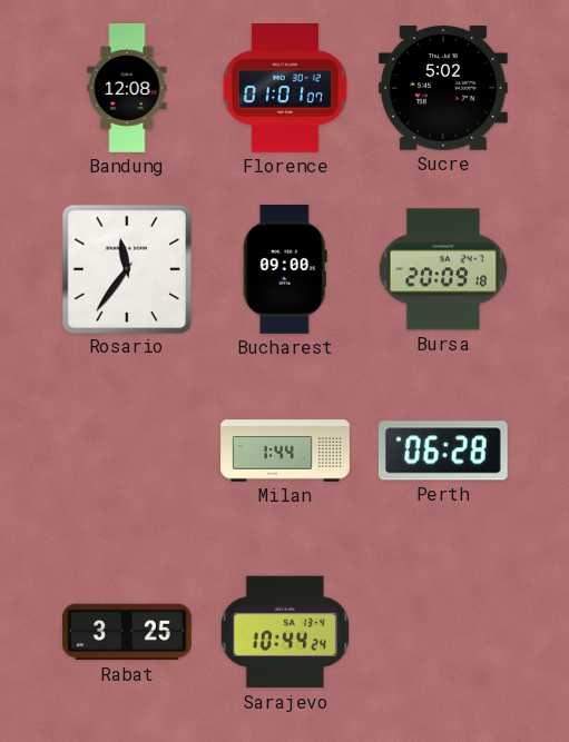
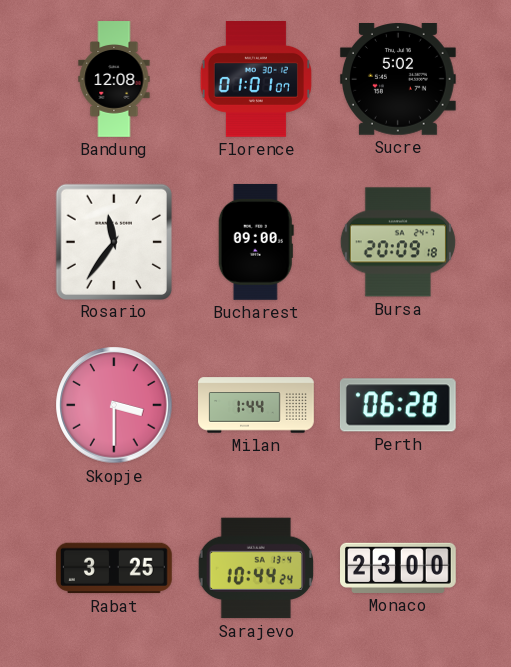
Skopje: none -> 3:30
Monaco: none -> 23:00
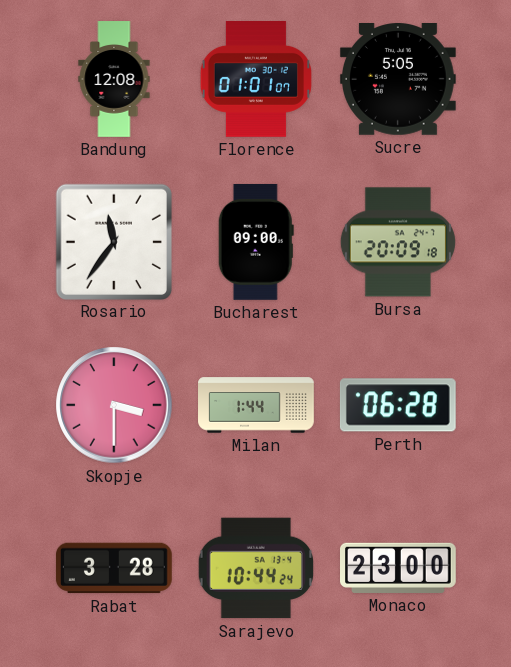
Sucre: 5:02 -> 5:05
Rabat: 3:25 -> 3:28
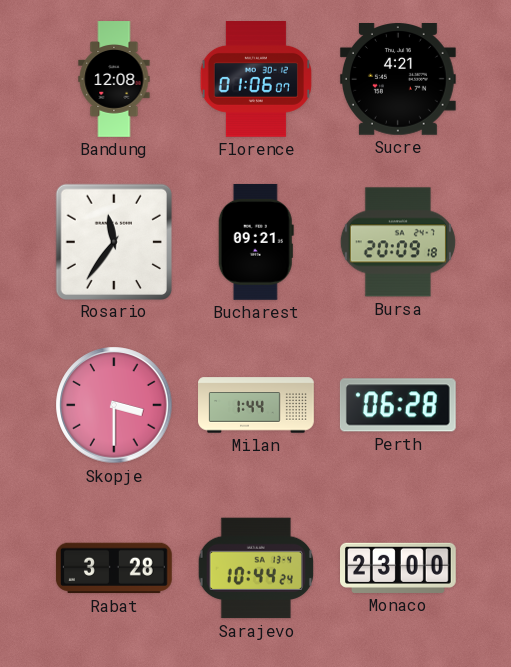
Florence: 01:01 -> 01:06
Sucre: 5:05 -> 4:21
Bucharest: 09:00 -> 09:21
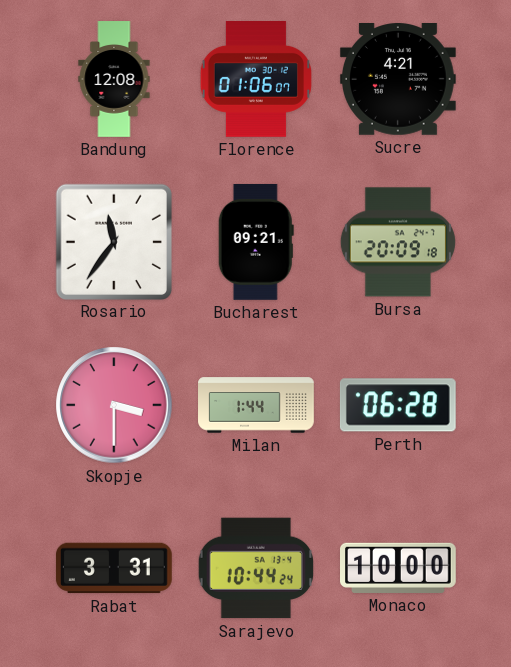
Rabat: 3:28 -> 3:31
Monaco: 23:00 -> 10:00
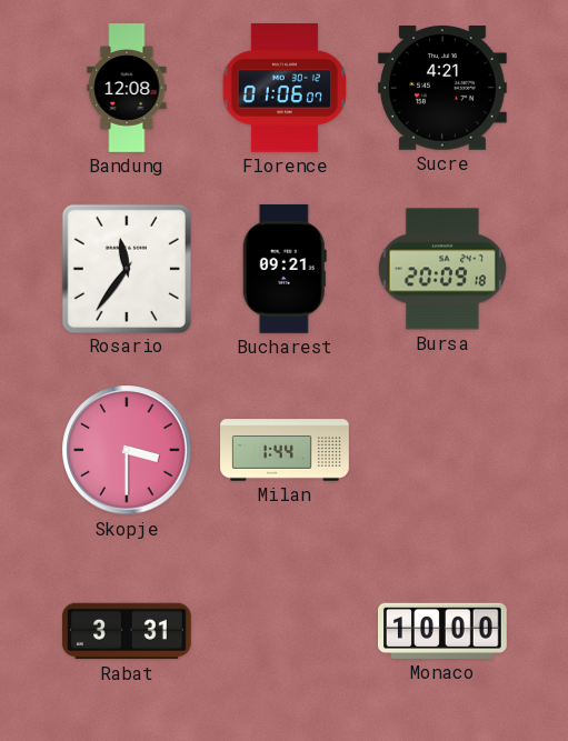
Perth: 06:28 -> none
Sarajevo: 10:44 -> none
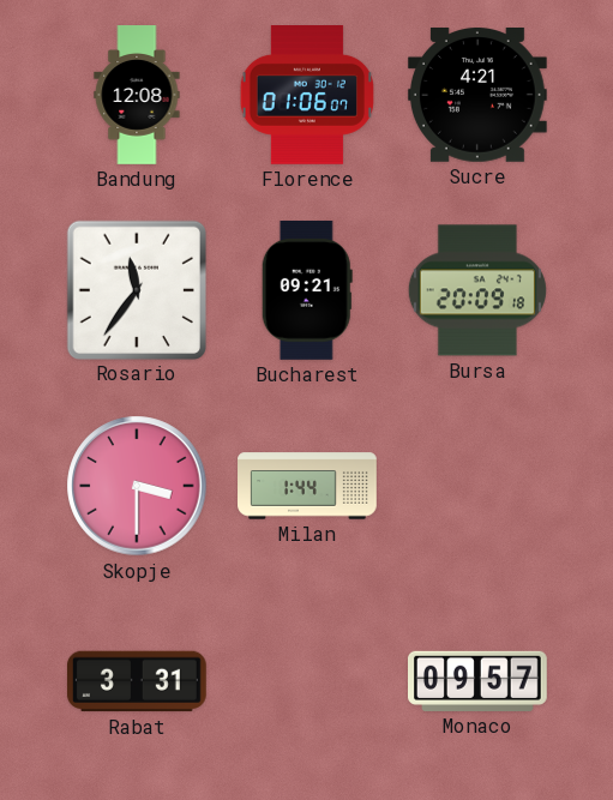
Monaco: 10:00 -> 09:57
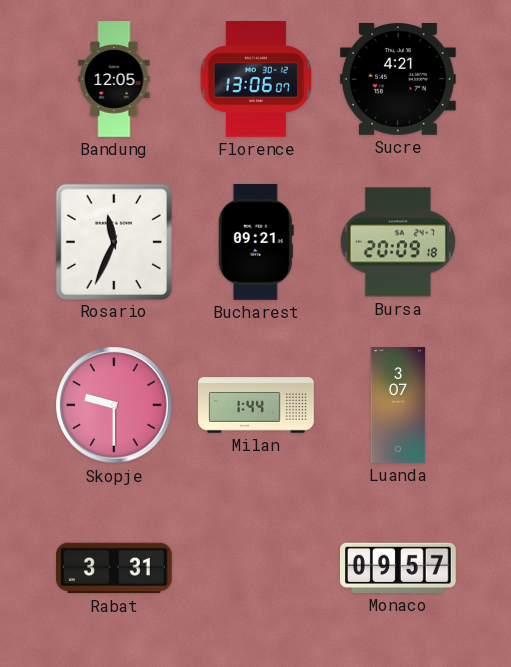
Bandung: 12:08 -> 12:05
Florence: 01:06 -> 13:06
Rosario: 11:36 -> 11:34
Skopje: 3:30 -> 9:30
Luanda: none -> 3:07
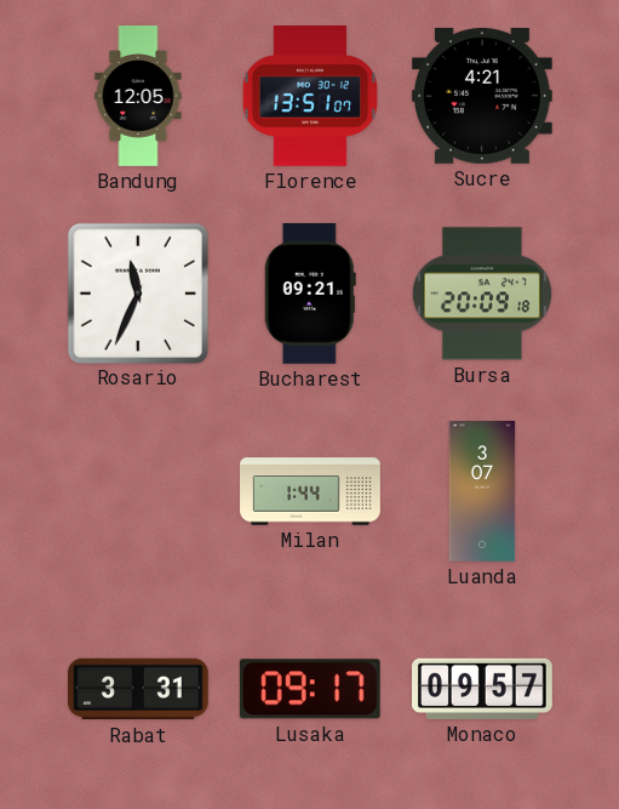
Florence: 13:06 -> 13:51
Skopje: 9:30 -> none
Lusaka: none -> 09:17
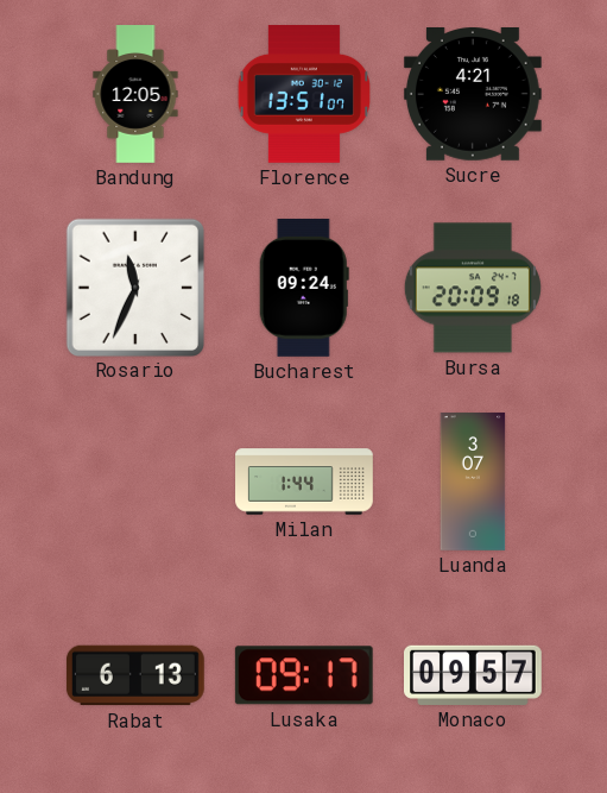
Bucharest: 09:21 -> 09:24
Rabat: 3:31 -> 6:13
